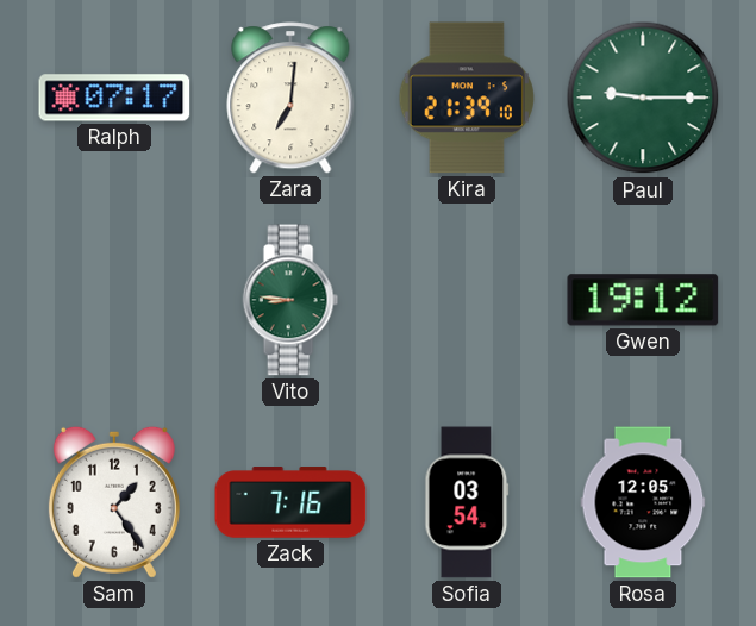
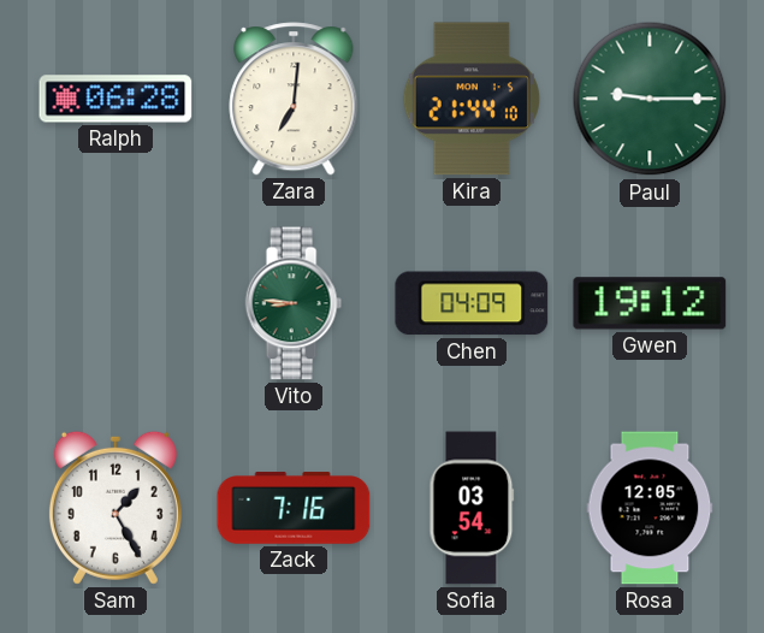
Ralph: 07:17 -> 06:28
Kira: 21:39 -> 21:44
Chen: none -> 04:09
Sam: 1:24 -> 1:25
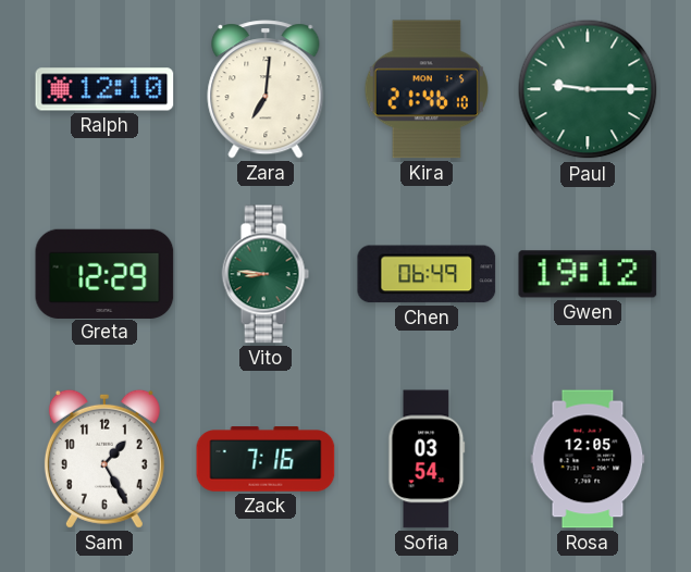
Ralph: 06:28 -> 12:10
Kira: 21:44 -> 21:46
Greta: none -> 12:29
Chen: 04:09 -> 06:49
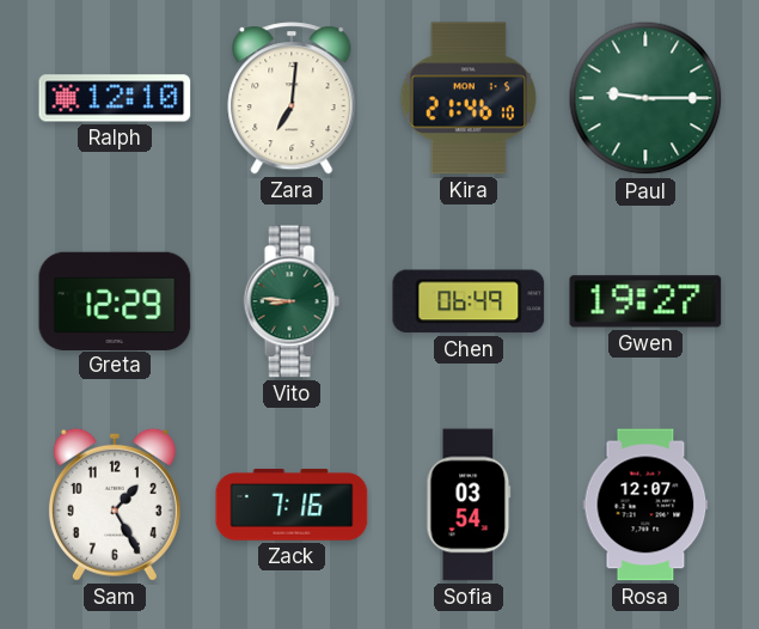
Gwen: 19:12 -> 19:27
Rosa: 12:05 -> 12:07
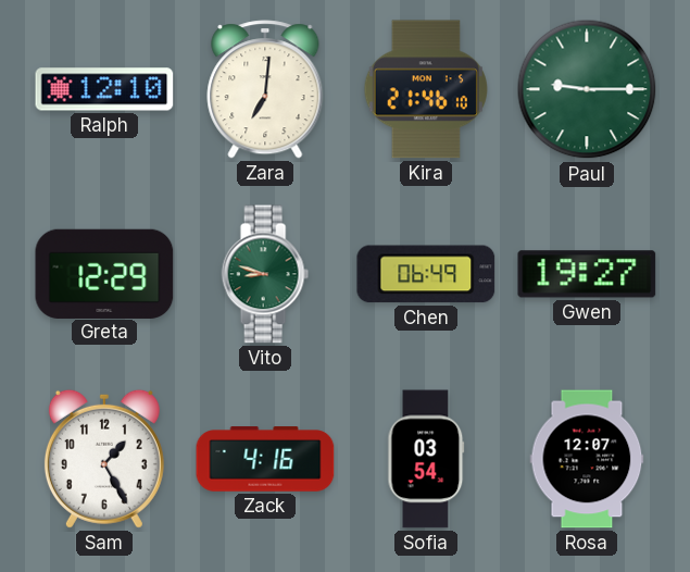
Vito: 8:46 -> 8:48
Zack: 7:16 -> 4:16
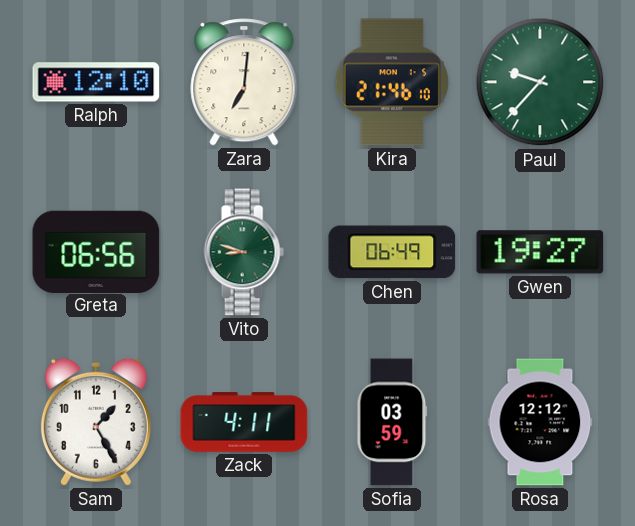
Paul: 9:15 -> 9:37
Greta: 12:29 -> 06:56
Zack: 4:16 -> 4:11
Sofia: 03:54 -> 03:59
Rosa: 12:07 -> 12:12
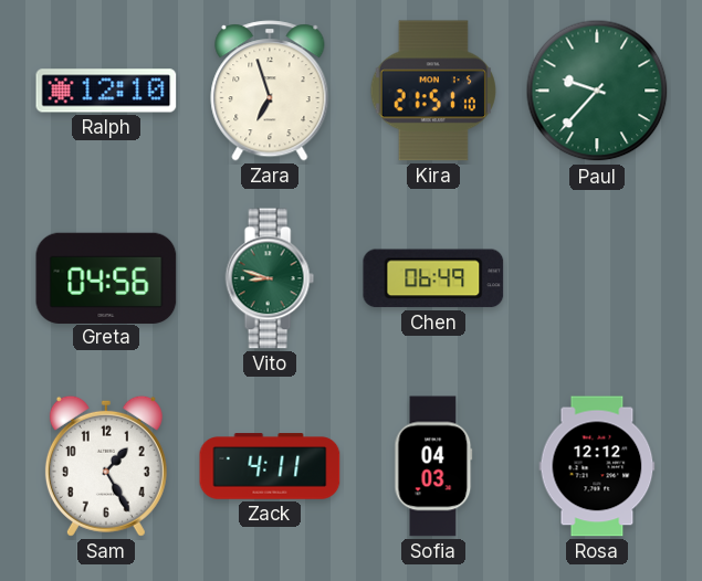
Zara: 7:01 -> 6:57
Kira: 21:46 -> 21:51
Greta: 06:56 -> 04:56
Gwen: 19:27 -> none
Sofia: 03:59 -> 04:03
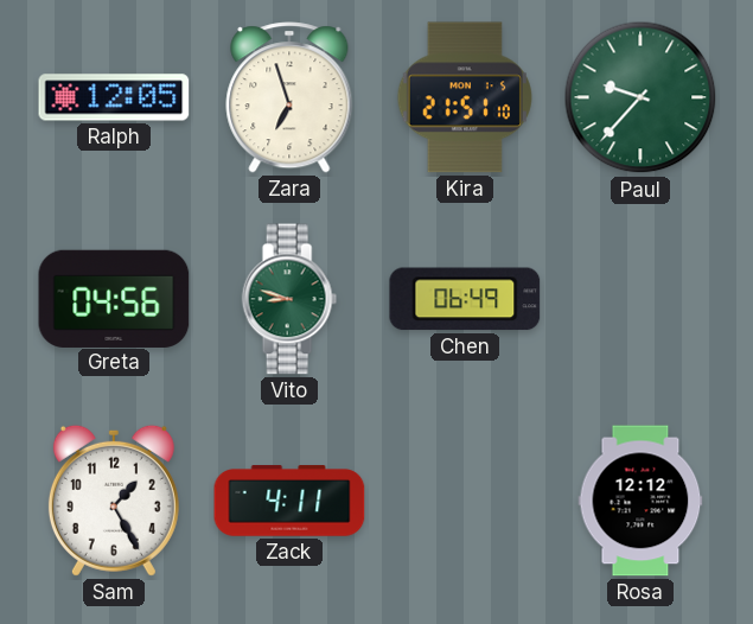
Ralph: 12:10 -> 12:05
Sofia: 04:03 -> none
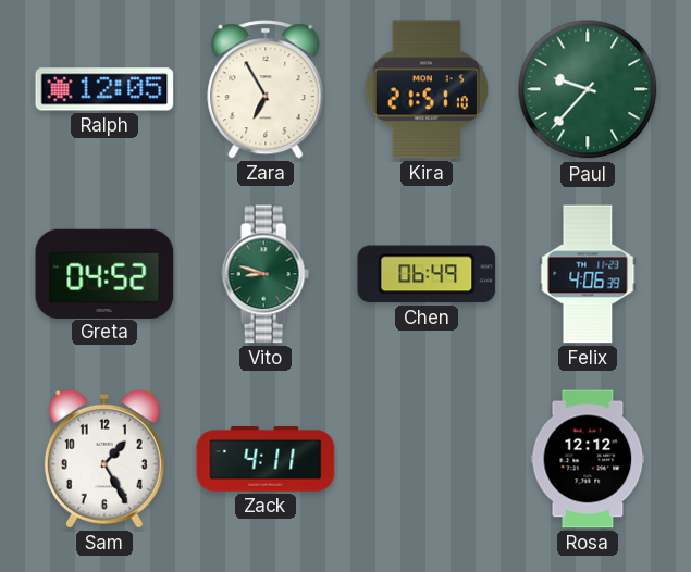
Zara: 6:57 -> 6:55
Greta: 04:56 -> 04:52
Felix: none -> 4:06
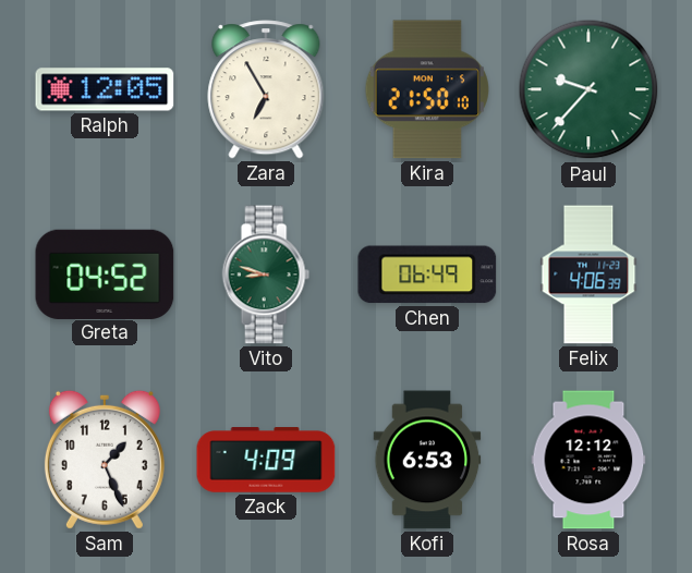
Kira: 21:51 -> 21:50
Sam: 1:25 -> 1:26
Zack: 4:11 -> 4:09
Kofi: none -> 6:53
